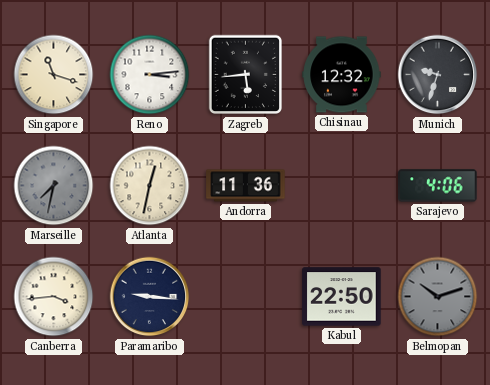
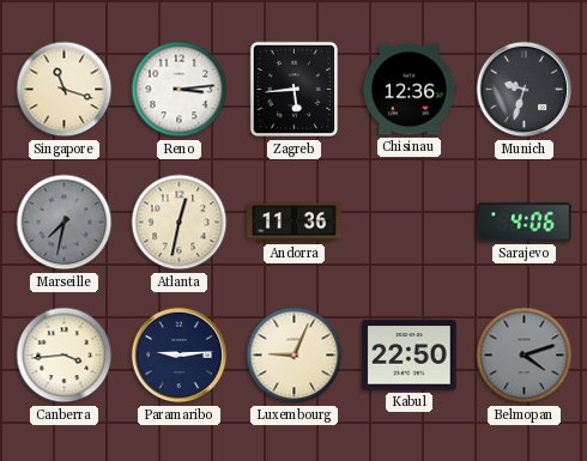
Chisinau: 12:32 -> 12:36
Paramaribo: 9:16 -> 9:14
Luxembourg: none -> 9:04
Belmopan: 10:12 -> 4:12
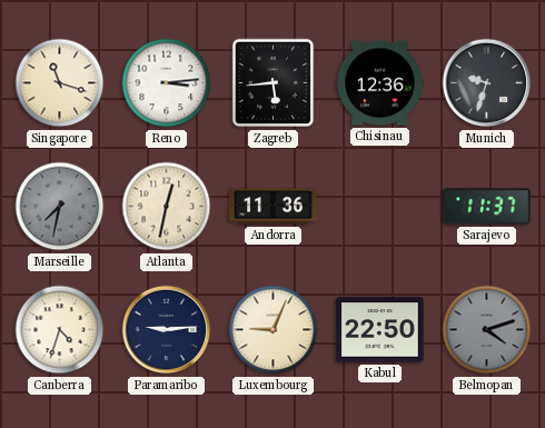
Sarajevo: 4:06 -> 11:37
Canberra: 3:44 -> 4:33
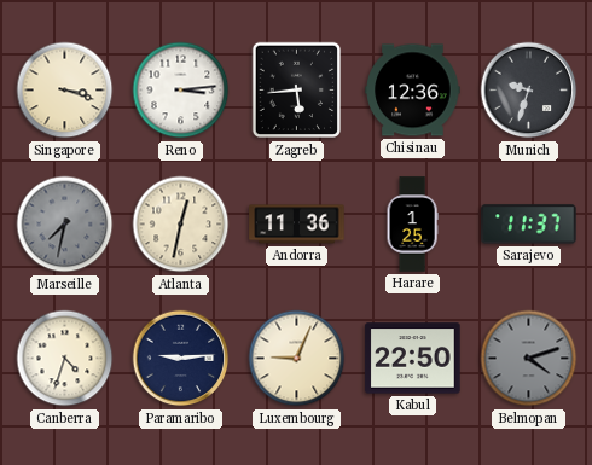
Singapore: 11:18 -> 3:18
Harare: none -> 1:25
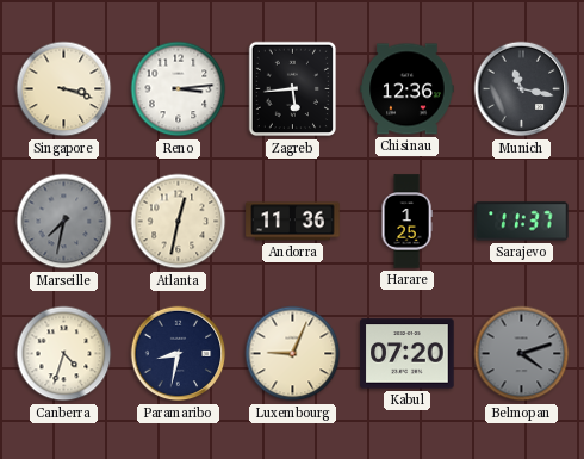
Munich: 9:33 -> 11:17
Paramaribo: 9:14 -> 8:32
Kabul: 22:50 -> 07:20
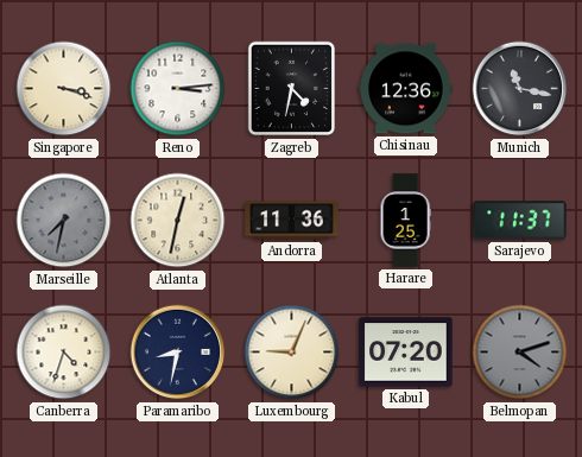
Zagreb: 5:44 -> 4:32
